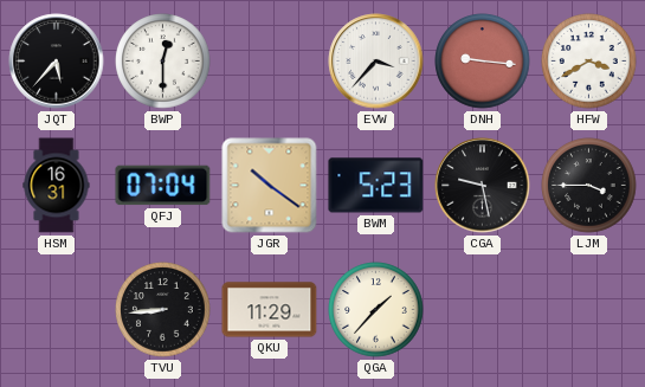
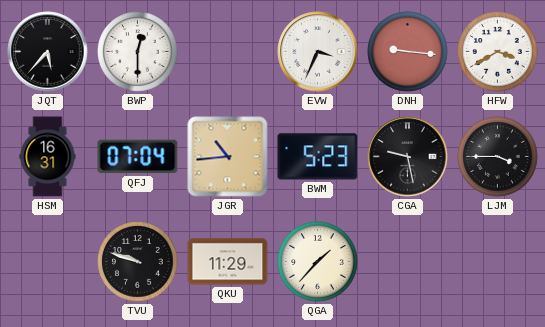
EVW: 3:37 -> 3:34
JGR: 10:21 -> 10:44
TVU: 8:44 -> 9:48
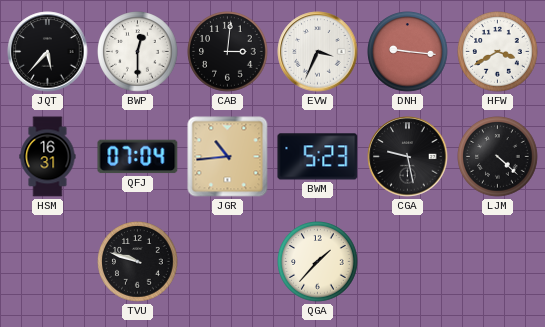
CAB: none -> 3:01
LJM: 3:45 -> 4:22
QKU: 11:29 -> none
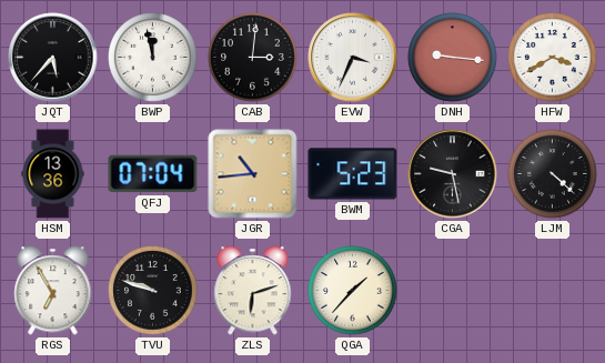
BWP: 12:30 -> 11:58
HSM: 16:31 -> 13:36
RGS: none -> 6:55
ZLS: none -> 6:12
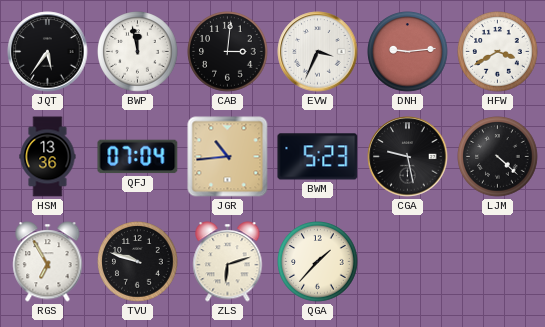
JQT: 5:37 -> 5:36
DNH: 9:16 -> 9:14
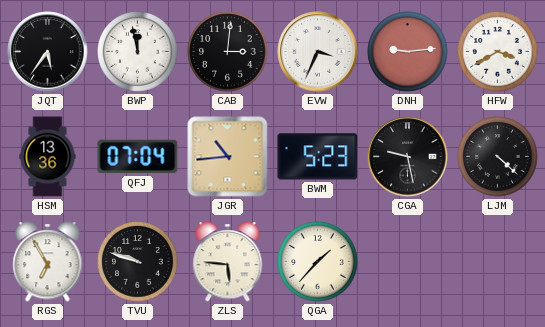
ZLS: 6:12 -> 5:46
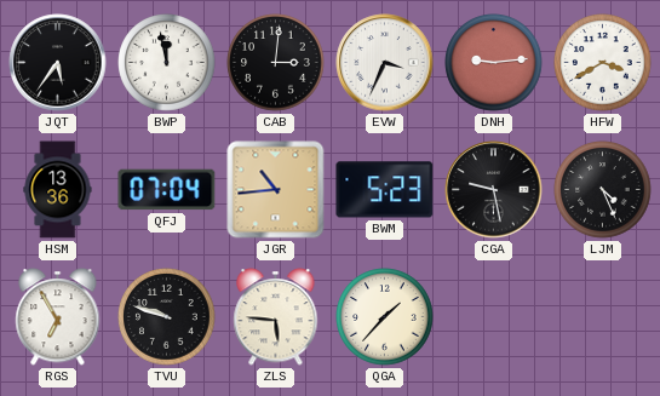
LJM: 4:22 -> 4:26
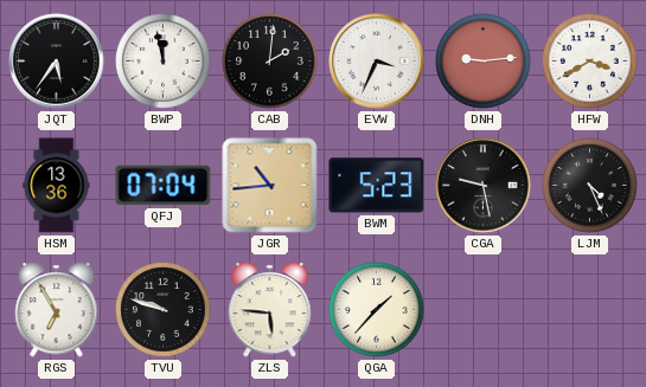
CAB: 3:01 -> 2:01
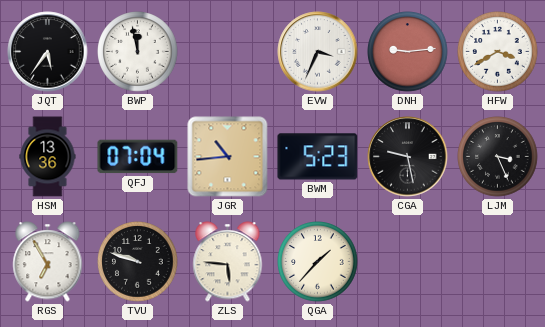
CAB: 2:01 -> none
LJM: 4:26 -> 3:26
